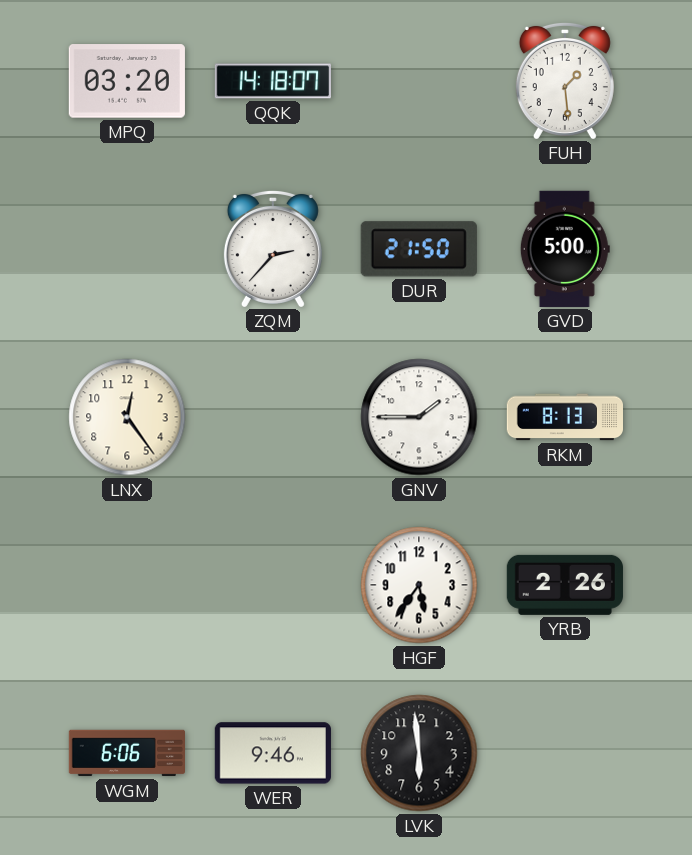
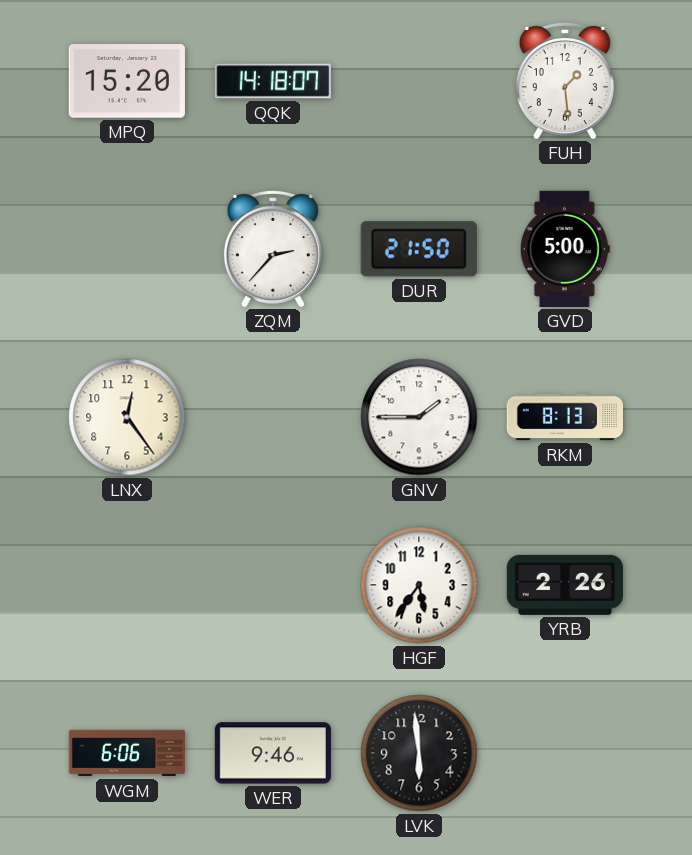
MPQ: 03:20 -> 15:20
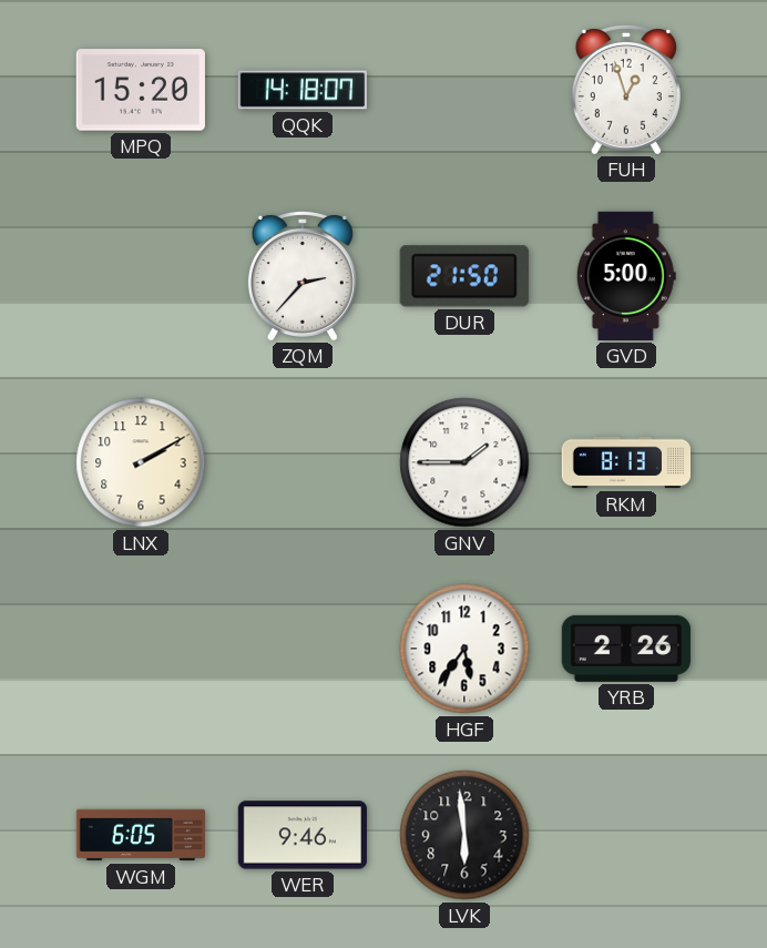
FUH: 1:29 -> 12:57
LNX: 12:24 -> 2:10
WGM: 6:06 -> 6:05
